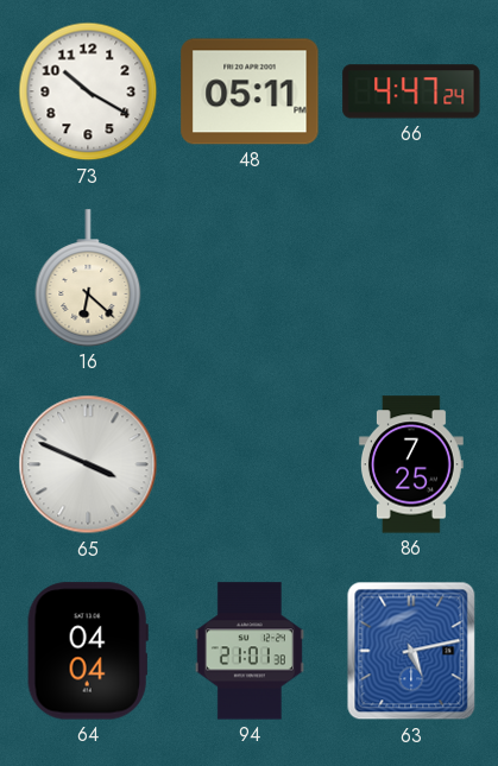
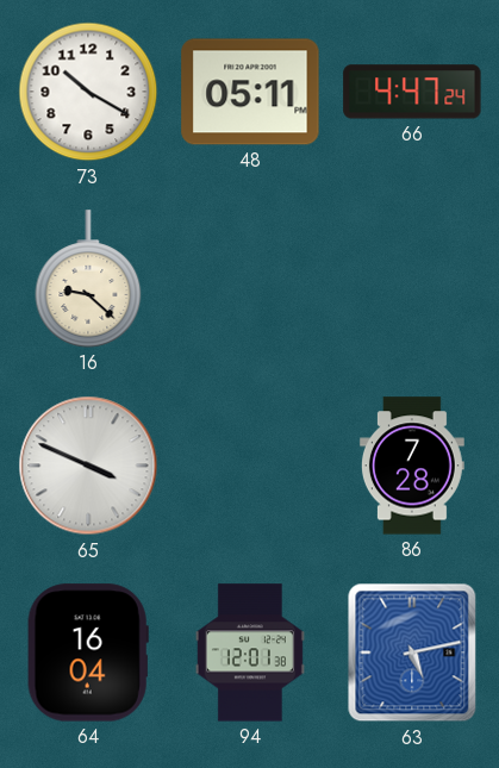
16: 6:22 -> 9:22
86: 7:25 -> 7:28
64: 04:04 -> 16:04
94: 21:01 -> 12:01
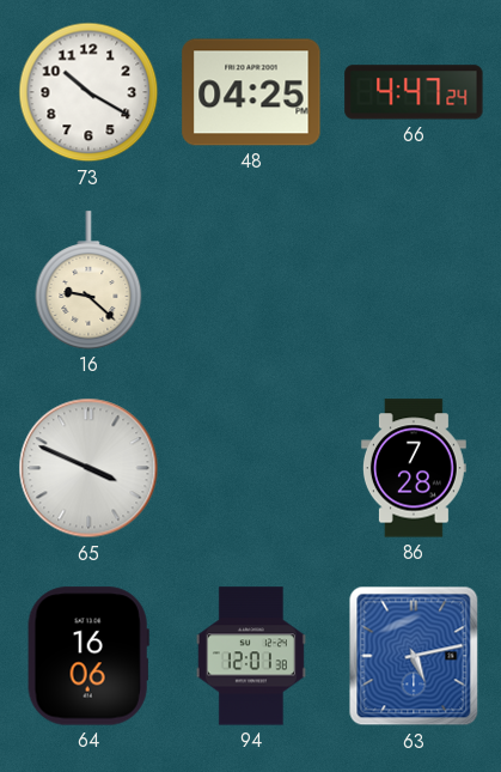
48: 05:11 -> 04:25
64: 16:04 -> 16:06
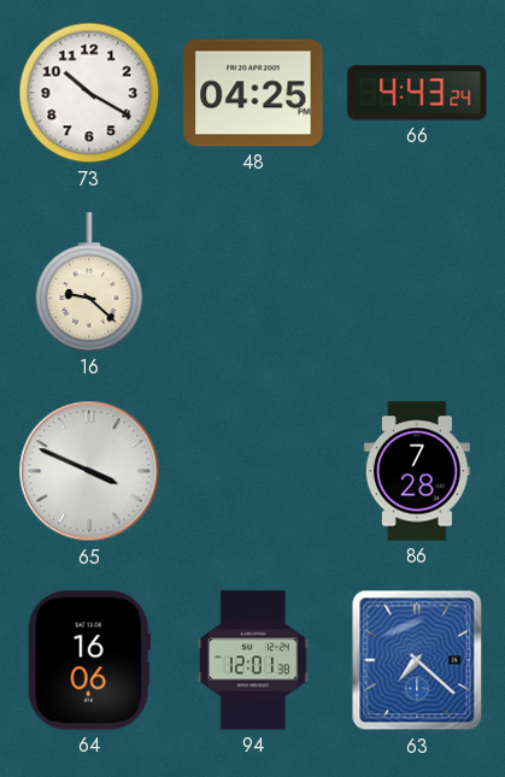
66: 4:47 -> 4:43
63: 5:13 -> 7:22
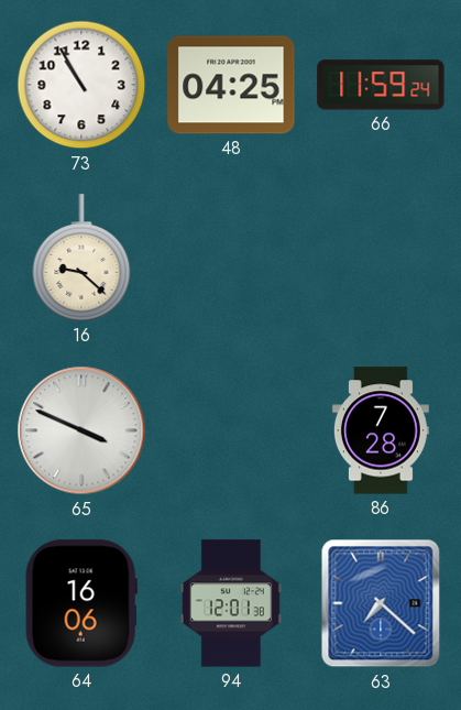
73: 10:20 -> 10:55
66: 4:43 -> 11:59
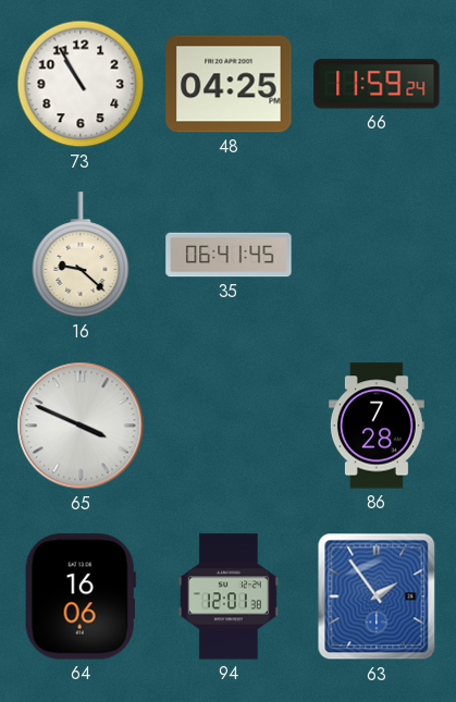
35: none -> 06:41
63: 7:22 -> 1:54
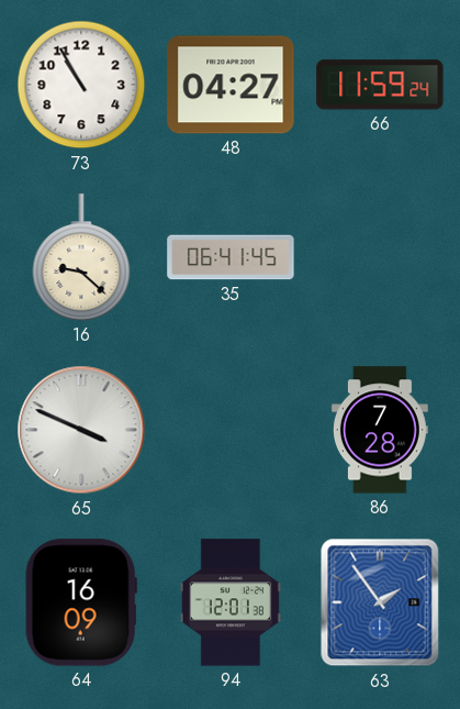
48: 04:25 -> 04:27
64: 16:06 -> 16:09
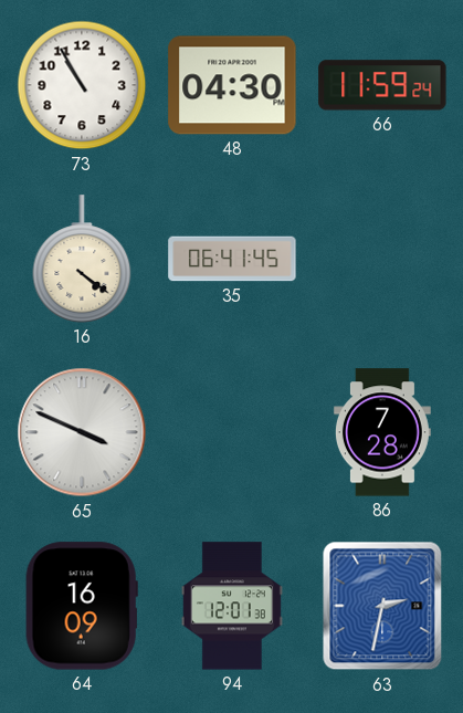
48: 04:27 -> 04:30
16: 9:22 -> 4:21
63: 1:54 -> 2:32
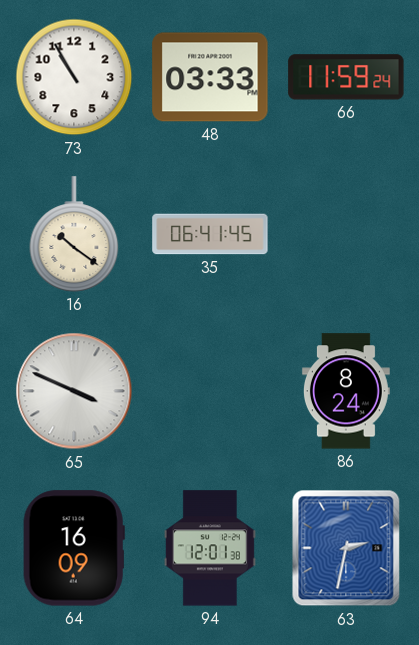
48: 04:30 -> 03:33
16: 4:21 -> 10:21
86: 7:28 -> 8:24
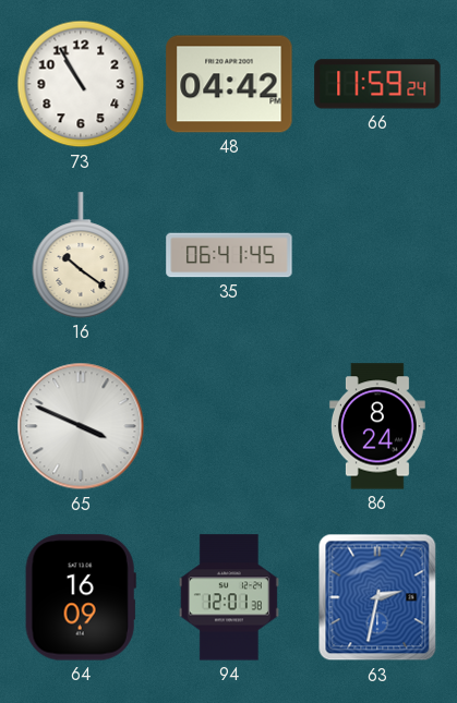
48: 03:33 -> 04:42
